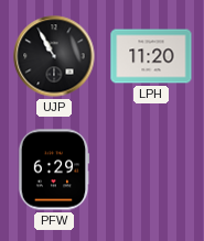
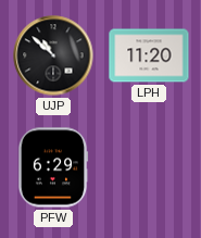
UJP: 10:55 -> 10:52
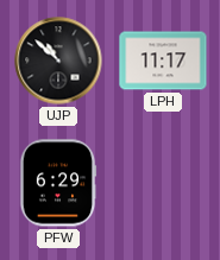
LPH: 11:20 -> 11:17
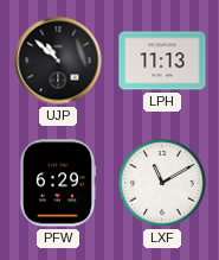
LPH: 11:17 -> 11:13
LXF: none -> 11:10
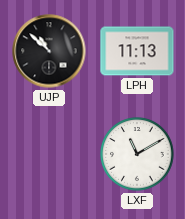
PFW: 6:29 -> none
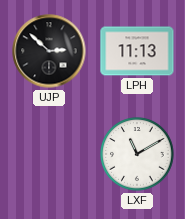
UJP: 10:52 -> 2:52
